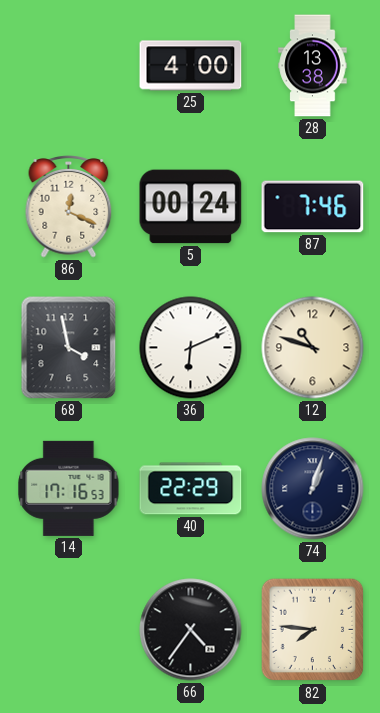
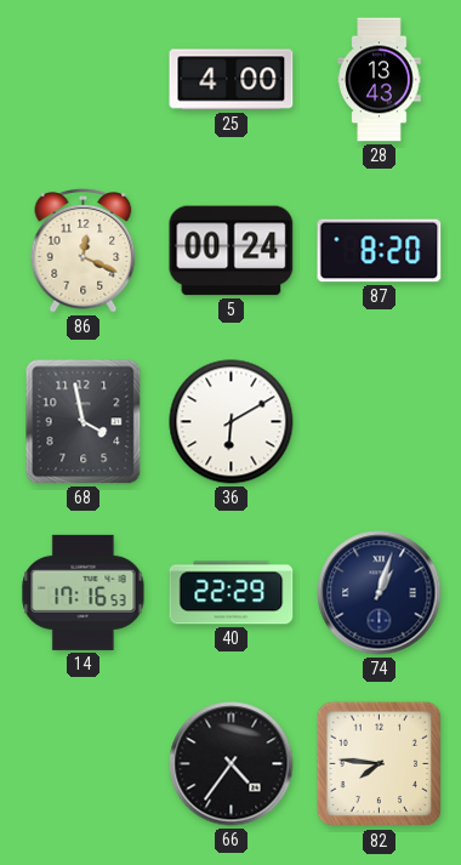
28: 13:38 -> 13:43
87: 7:46 -> 8:20
36: 6:11 -> 6:10
12: 10:48 -> none
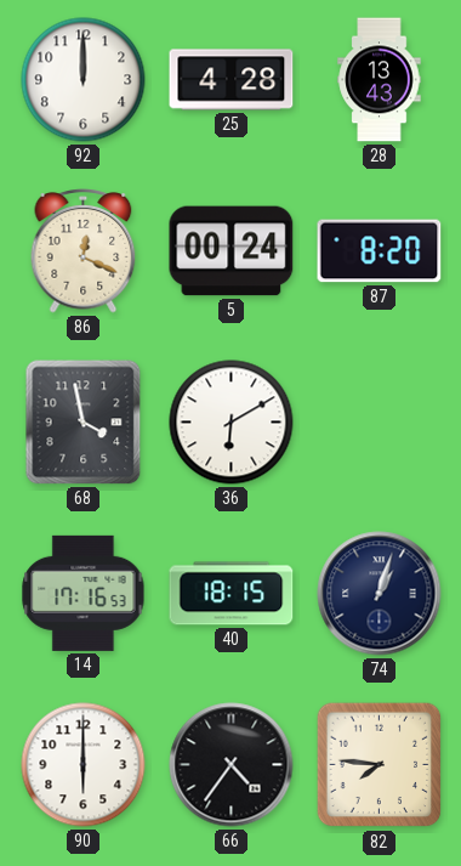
92: none -> 12:00
25: 4:00 -> 4:28
40: 22:29 -> 18:15
90: none -> 6:00
